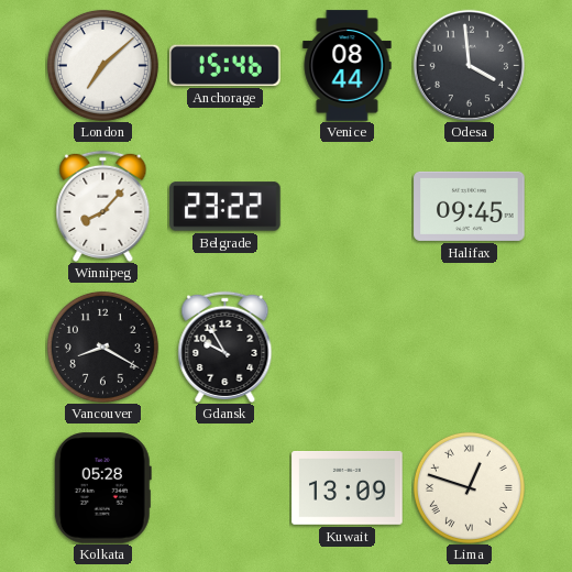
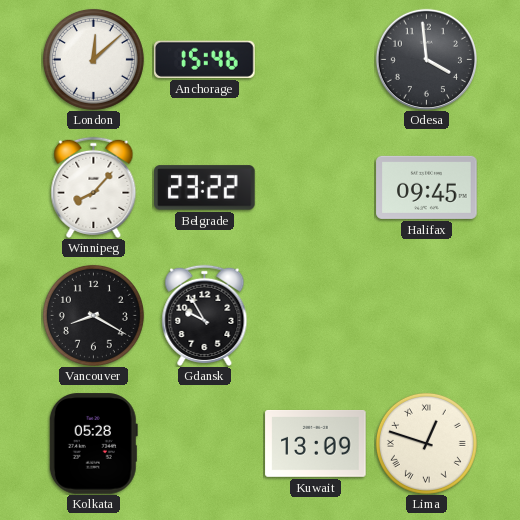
London: 7:08 -> 12:08
Venice: 08:44 -> none
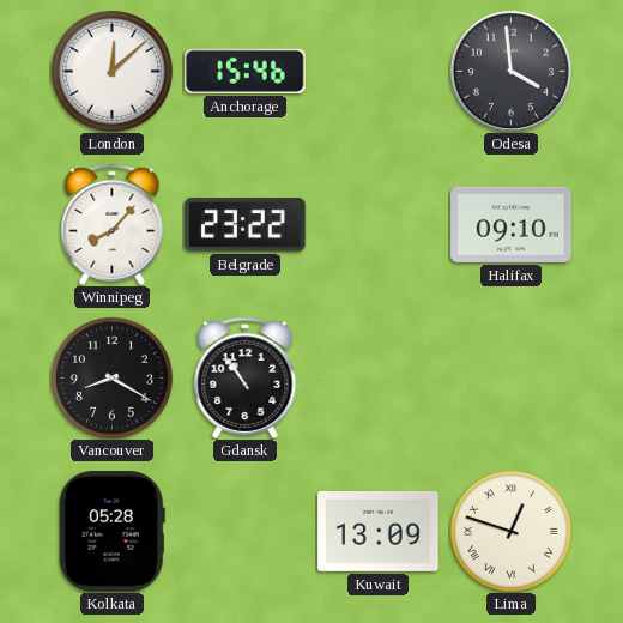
Halifax: 09:45 -> 09:10
Gdansk: 9:55 -> 10:54
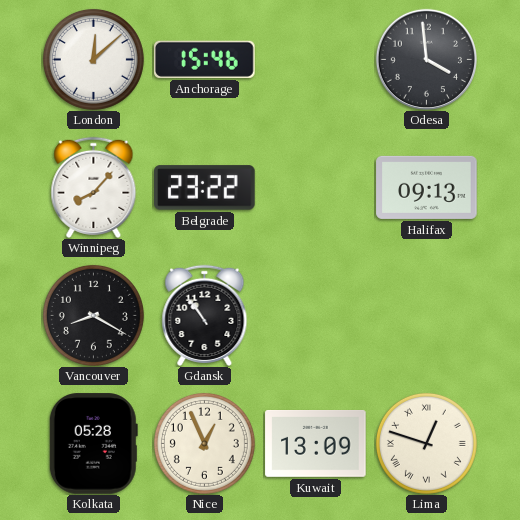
Halifax: 09:10 -> 09:13
Nice: none -> 12:56
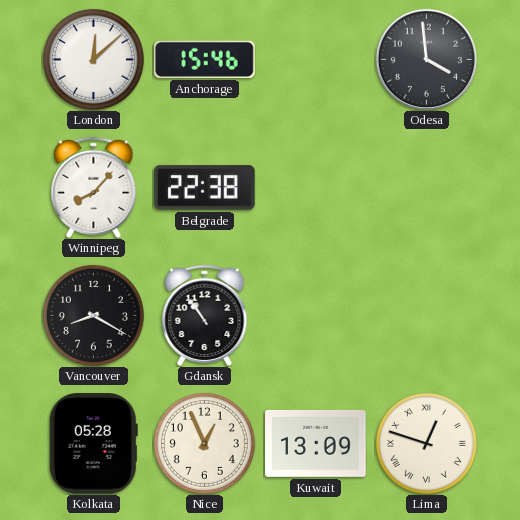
Belgrade: 23:22 -> 22:38
Halifax: 09:13 -> none
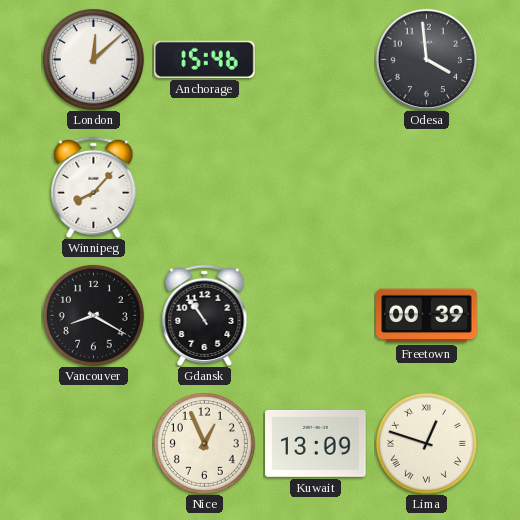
Belgrade: 22:38 -> none
Freetown: none -> 00:39
Kolkata: 05:28 -> none
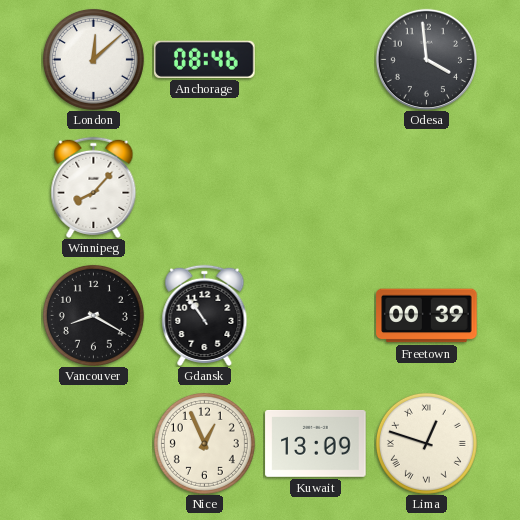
Anchorage: 15:46 -> 08:46
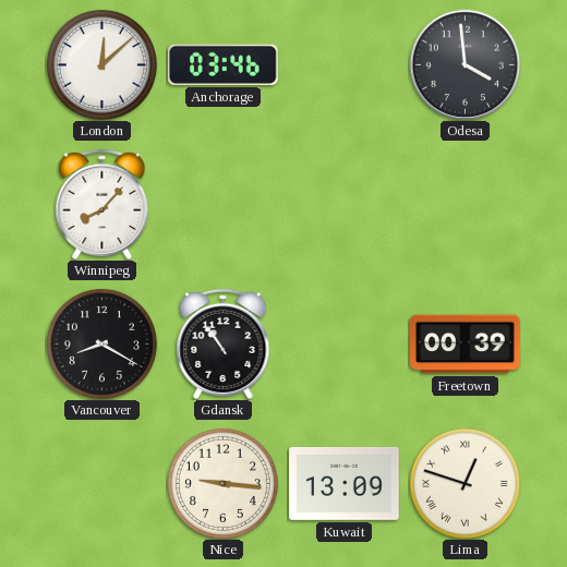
Anchorage: 08:46 -> 03:46
Nice: 12:56 -> 9:16
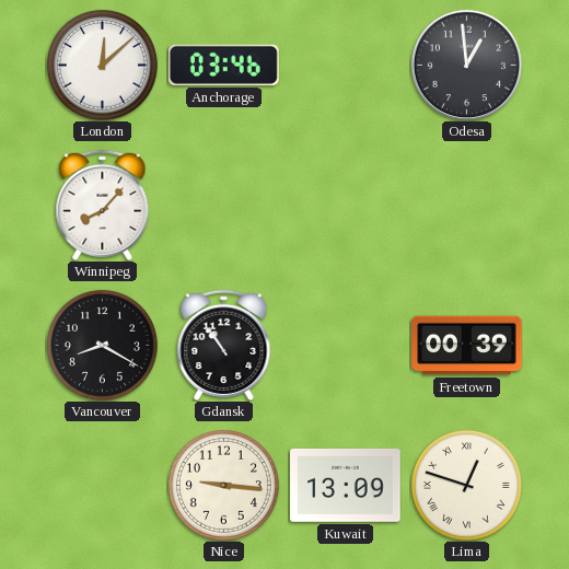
Odesa: 3:59 -> 12:59
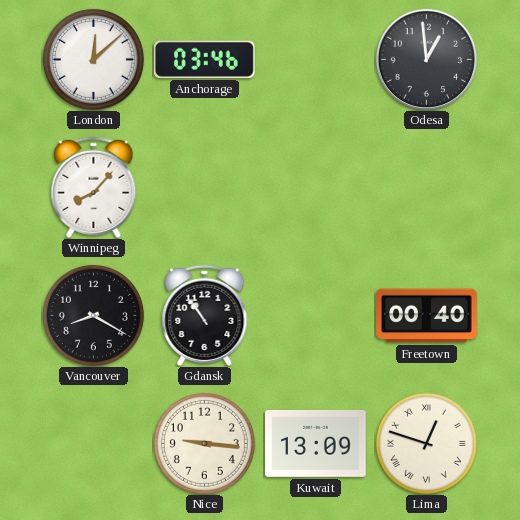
Freetown: 00:39 -> 00:40
